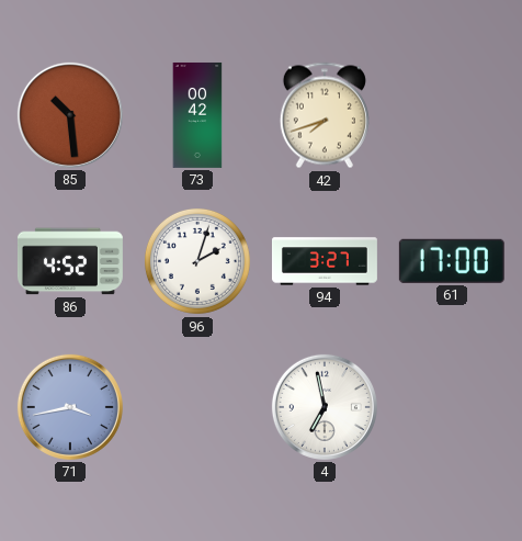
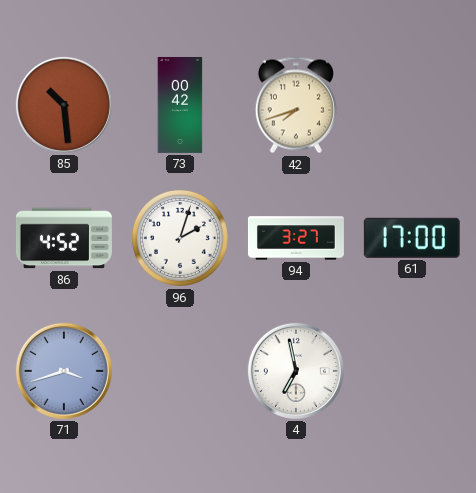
71: 3:43 -> 3:42
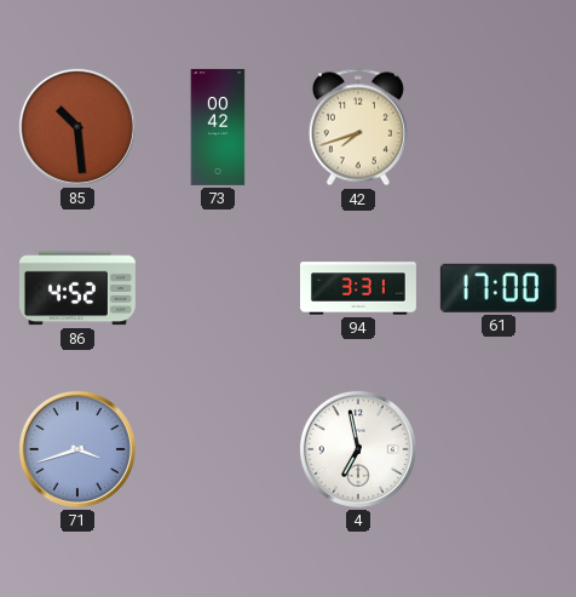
96: 2:03 -> none
94: 3:27 -> 3:31
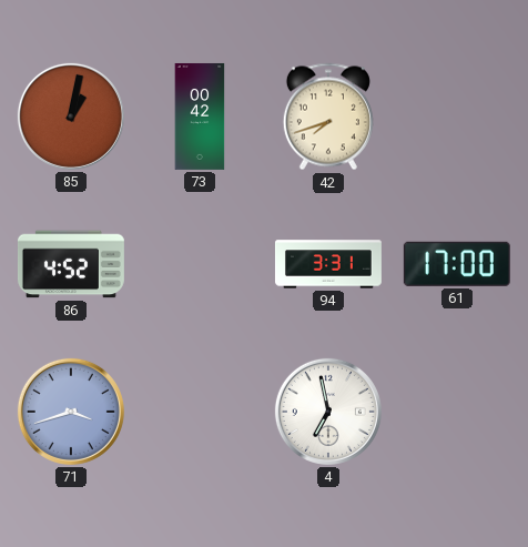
85: 10:29 -> 1:02
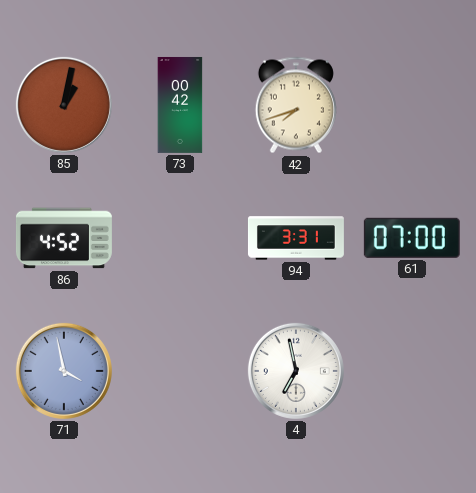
61: 17:00 -> 07:00
71: 3:42 -> 3:58
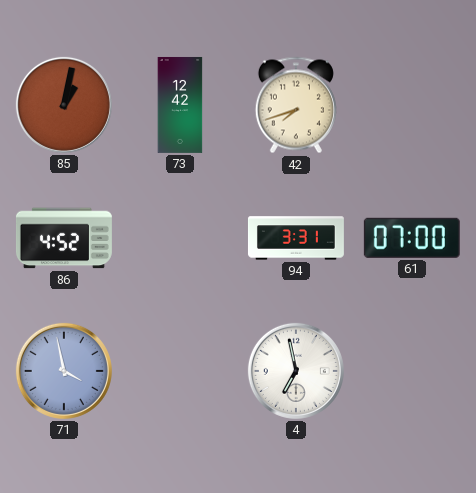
73: 00:42 -> 12:42
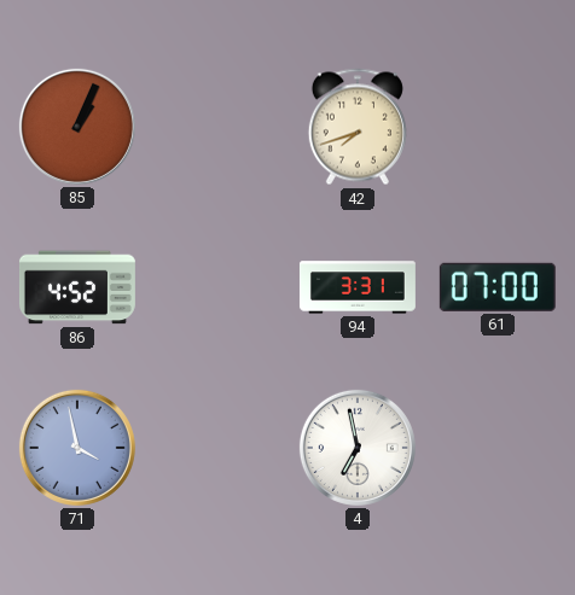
85: 1:02 -> 1:04
73: 12:42 -> none
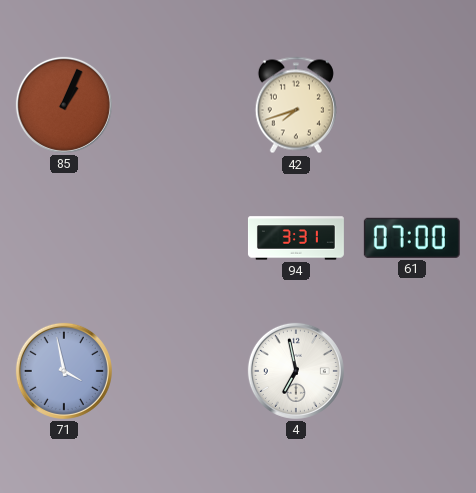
86: 4:52 -> none
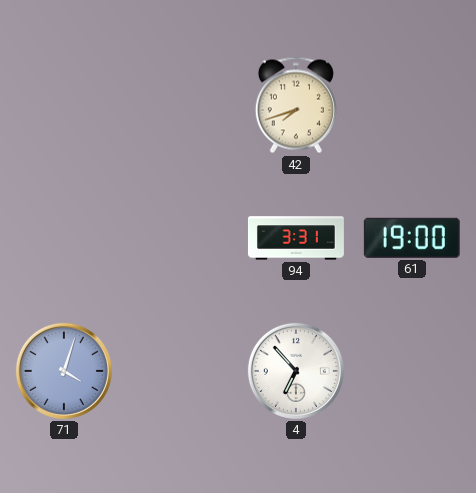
85: 1:04 -> none
61: 07:00 -> 19:00
71: 3:58 -> 4:03
4: 6:58 -> 6:53
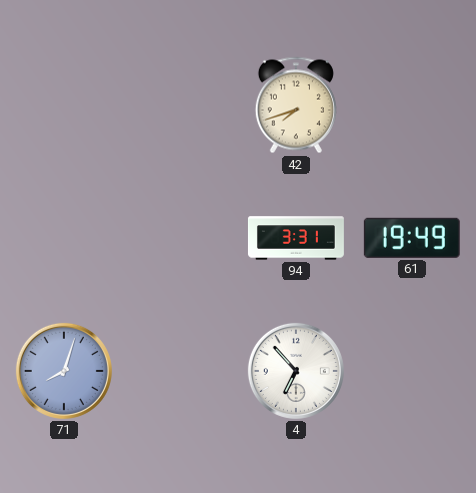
61: 19:00 -> 19:49
71: 4:03 -> 8:03
